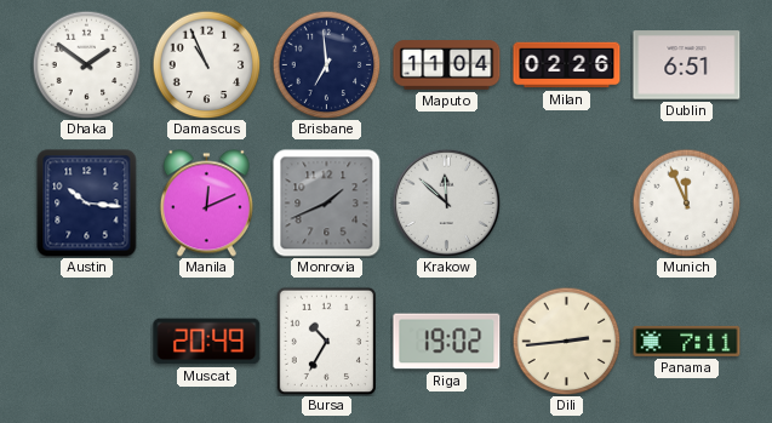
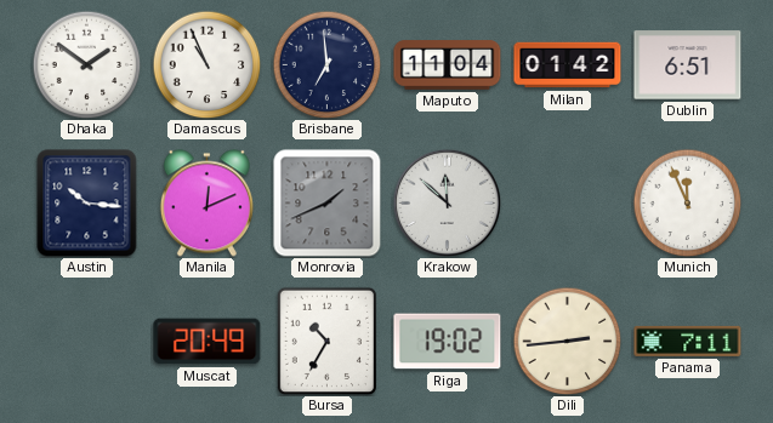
Milan: 02:26 -> 01:42
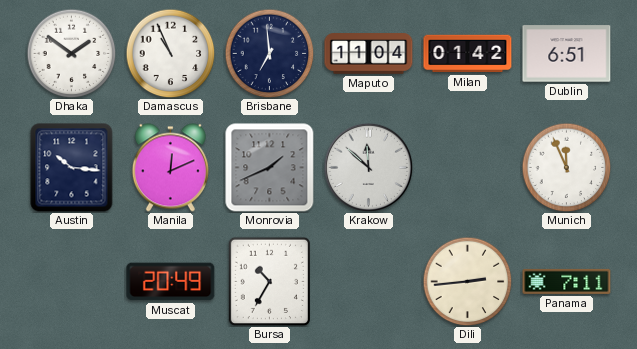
Riga: 19:02 -> none
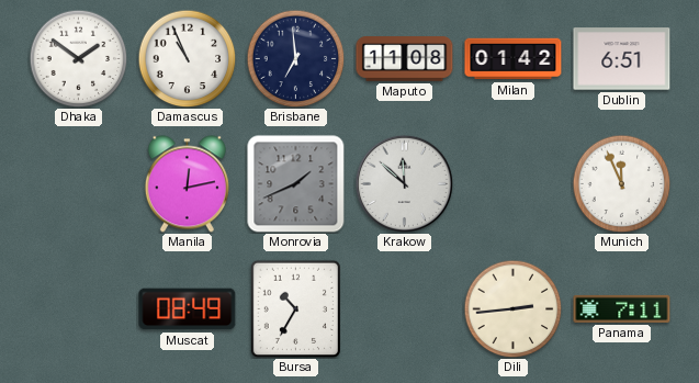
Maputo: 11:04 -> 11:08
Austin: 10:16 -> none
Manila: 12:11 -> 12:13
Muscat: 20:49 -> 08:49
